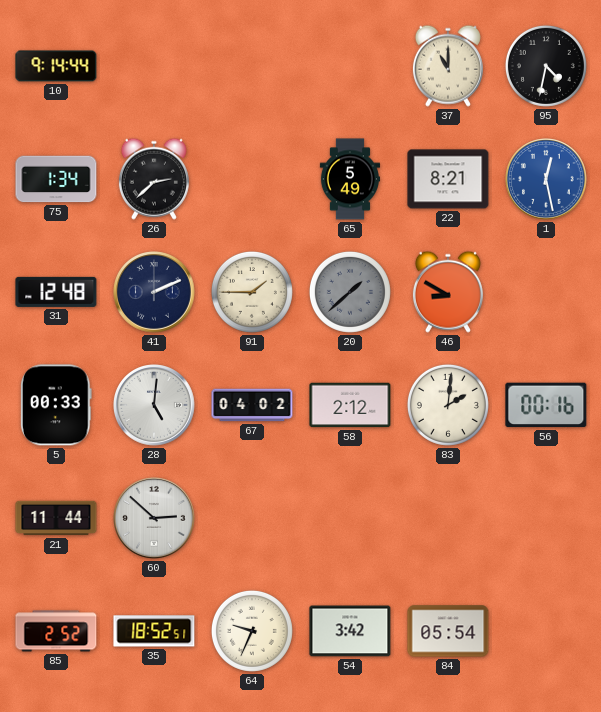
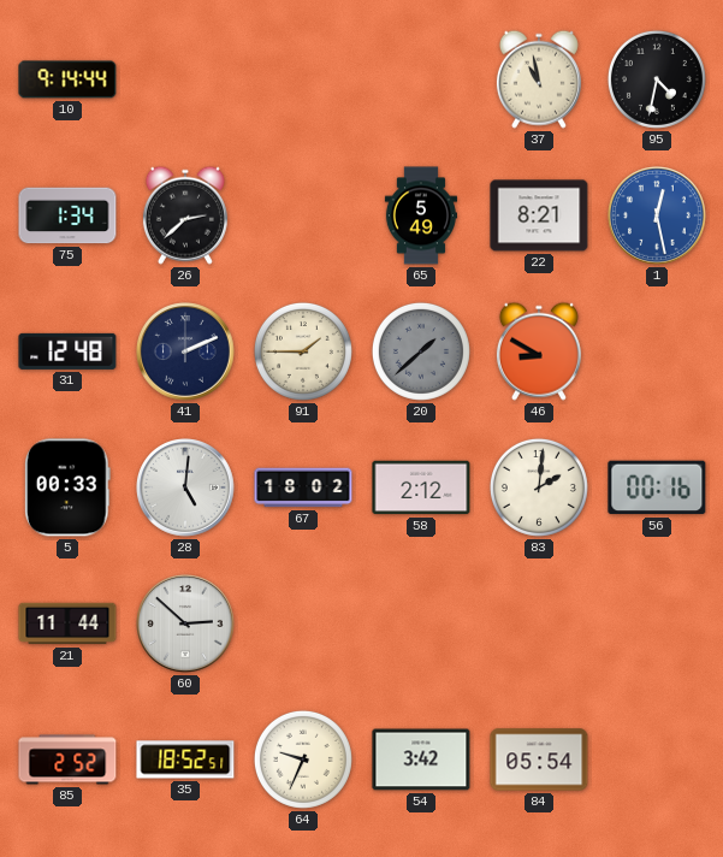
37: 11:00 -> 10:58
67: 04:02 -> 18:02
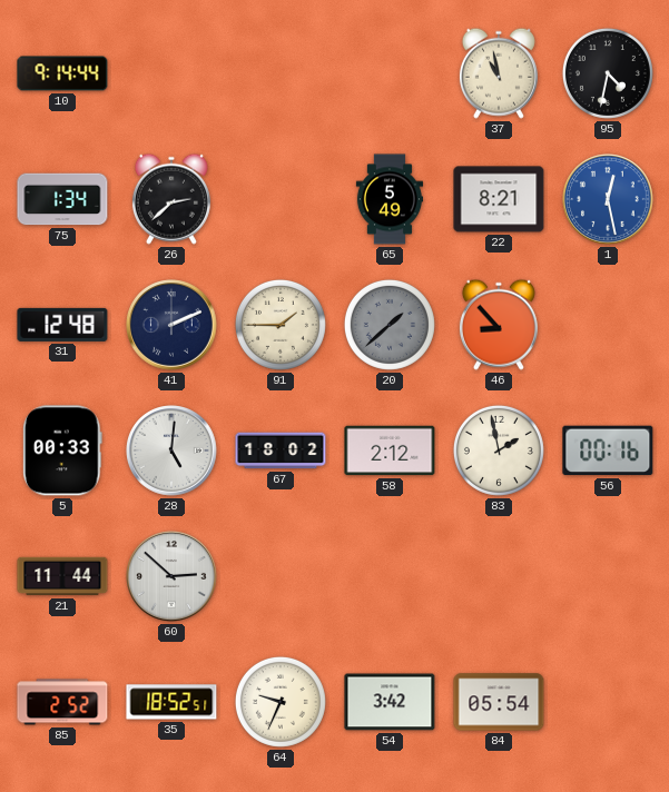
46: 8:50 -> 8:53
83: 2:01 -> 1:58
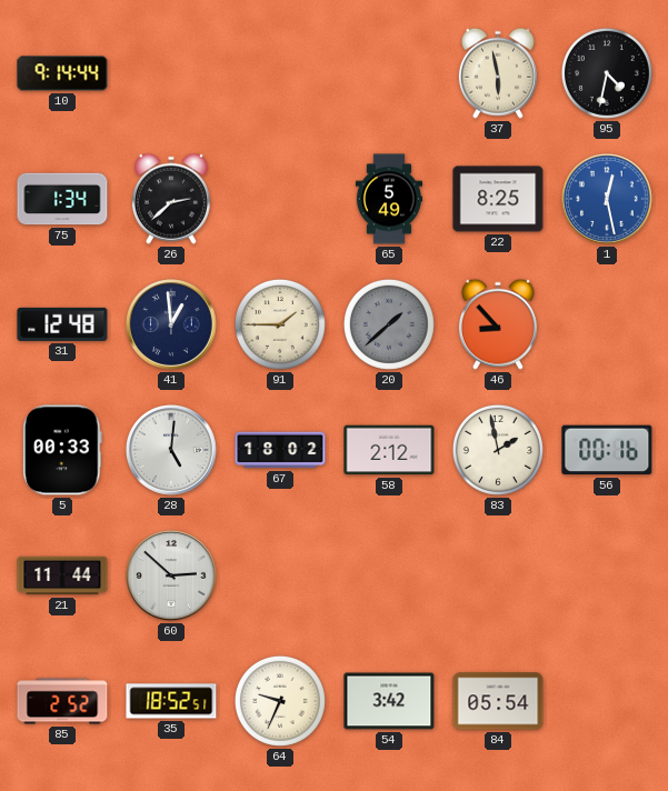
37: 10:58 -> 5:58
22: 8:21 -> 8:25
41: 2:11 -> 12:59
